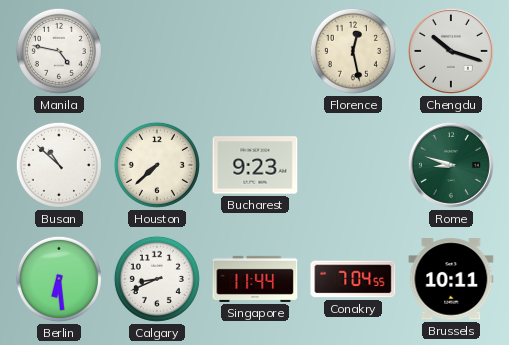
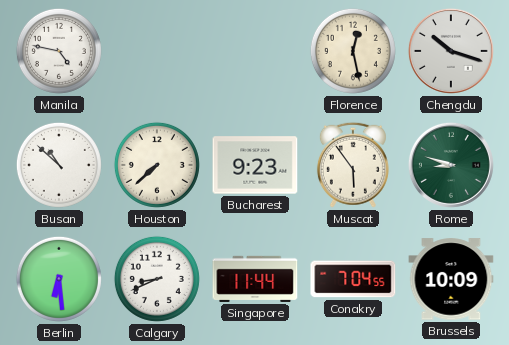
Muscat: none -> 5:54
Brussels: 10:11 -> 10:09
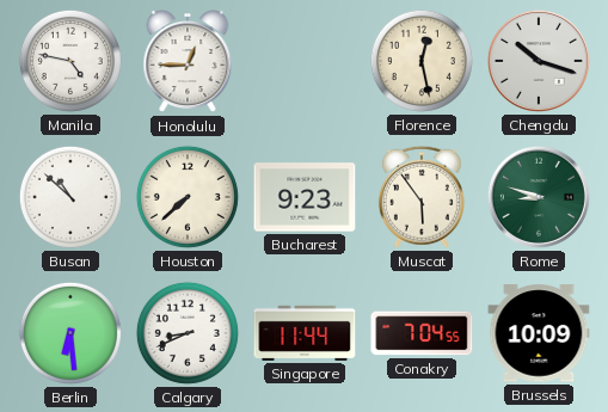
Honolulu: none -> 12:45
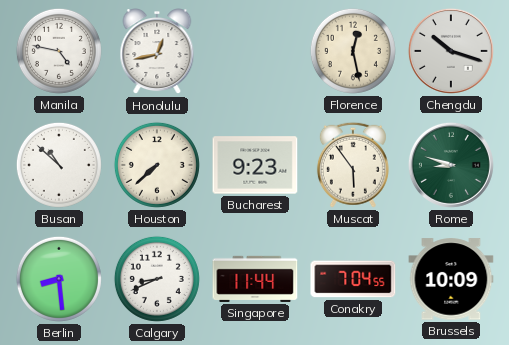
Honolulu: 12:45 -> 12:43
Berlin: 6:29 -> 8:29
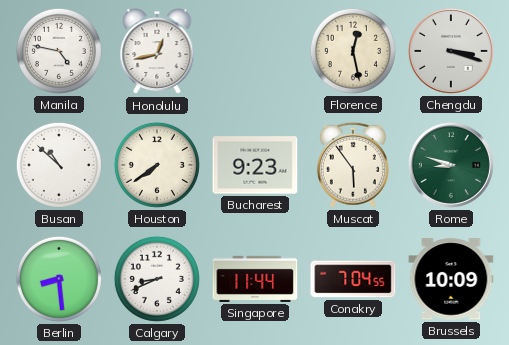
Chengdu: 10:18 -> 3:18
Houston: 7:38 -> 7:39
